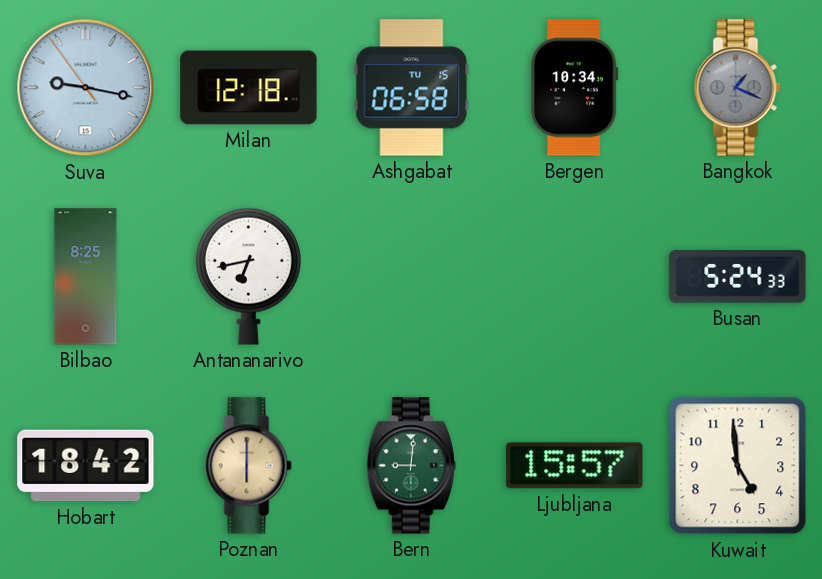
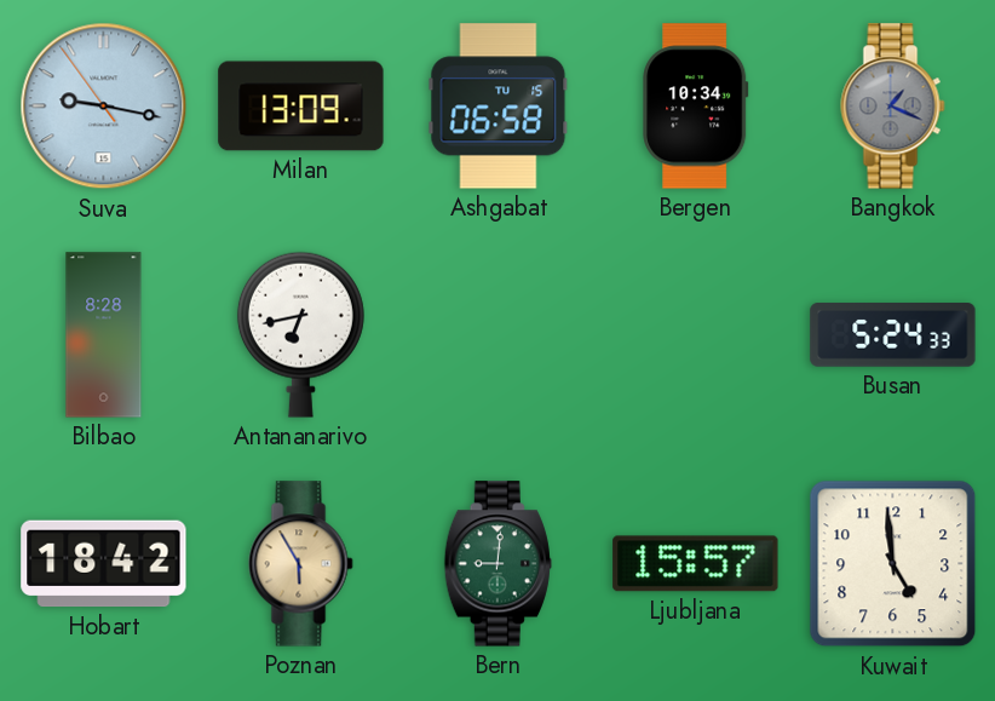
Milan: 12:18 -> 13:09
Bilbao: 8:25 -> 8:28
Poznan: 6:00 -> 5:55
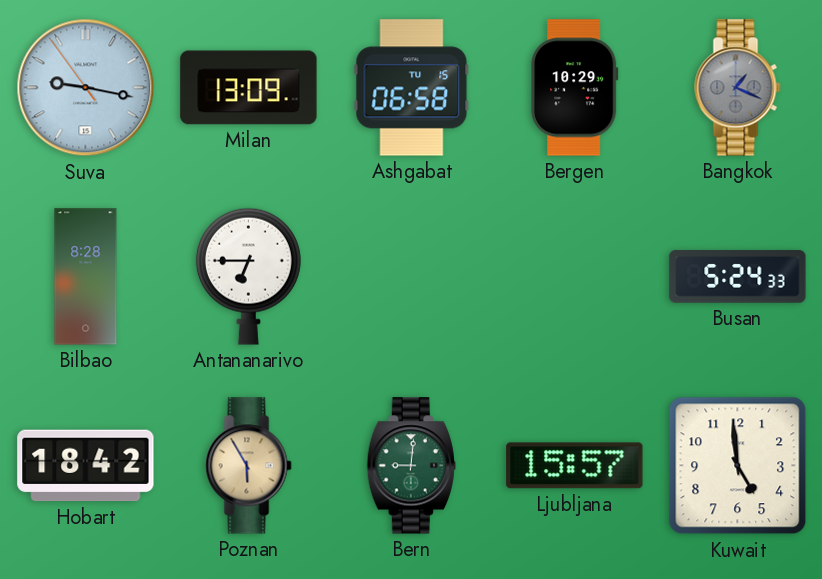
Bergen: 10:34 -> 10:29
Antananarivo: 6:43 -> 6:45
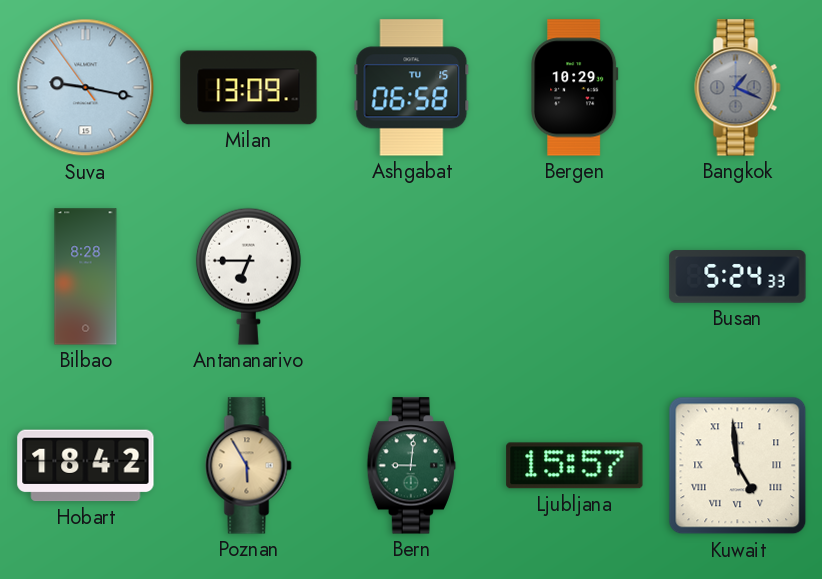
Kuwait numerals: Arabic -> Roman
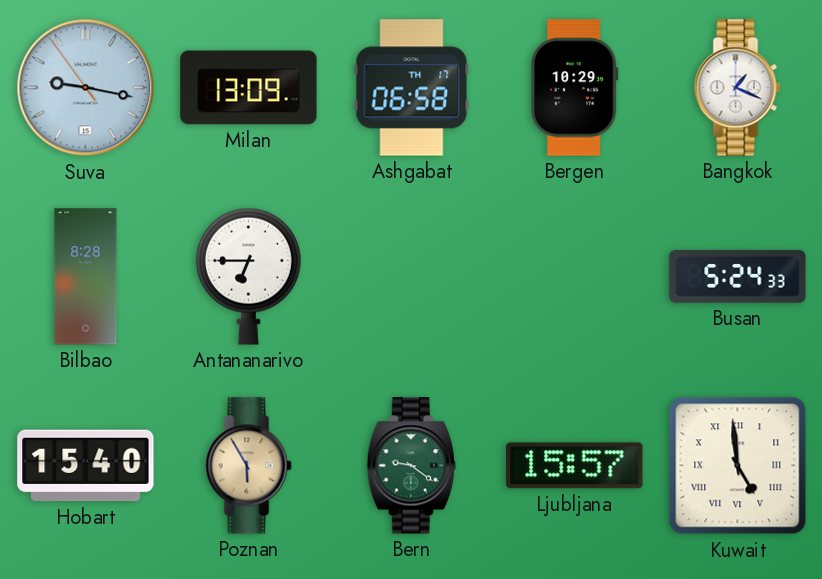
Ashgabat date: TU 15 -> TH 17
Bangkok dial: grey -> white
Hobart: 18:42 -> 15:40
Bern: 9:01 -> 9:21
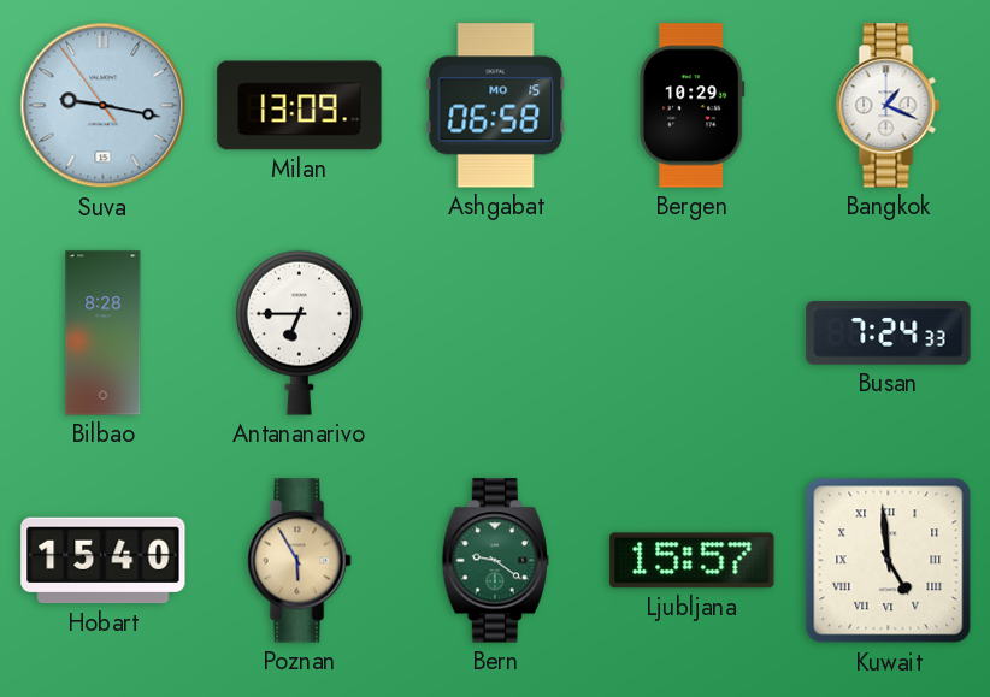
Ashgabat date: TH 17 -> MO 15
Busan: 5:24 -> 7:24
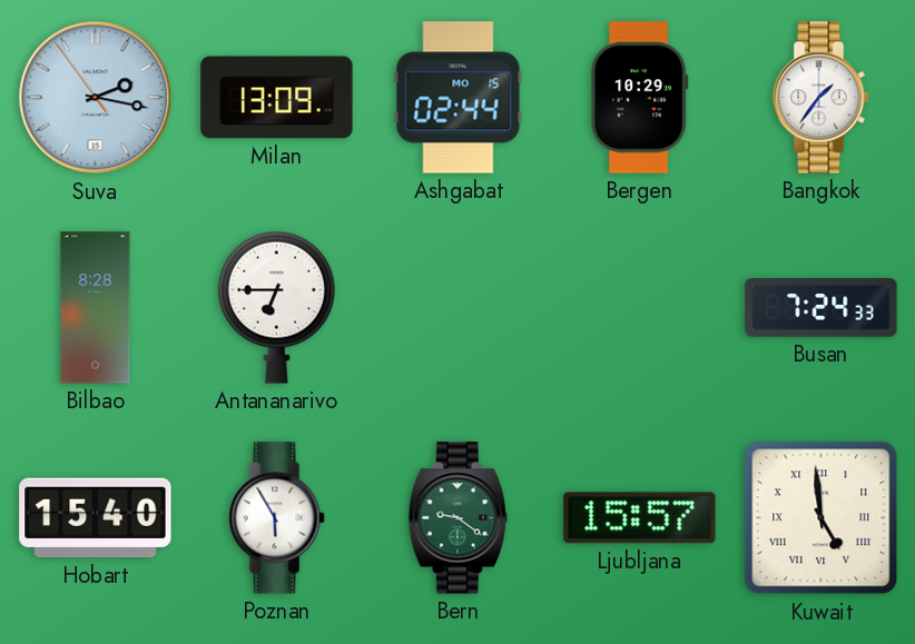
Suva: 9:16 -> 2:16
Ashgabat: 06:58 -> 02:44
Bangkok: 1:19 -> 1:36
Poznan dial: champagne -> white
